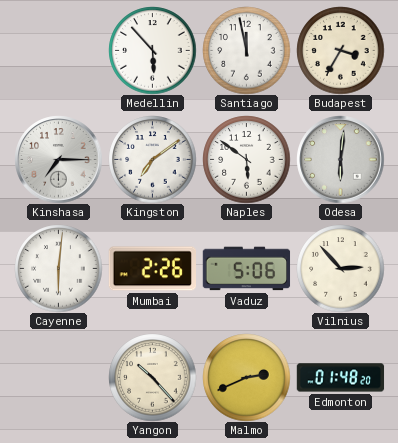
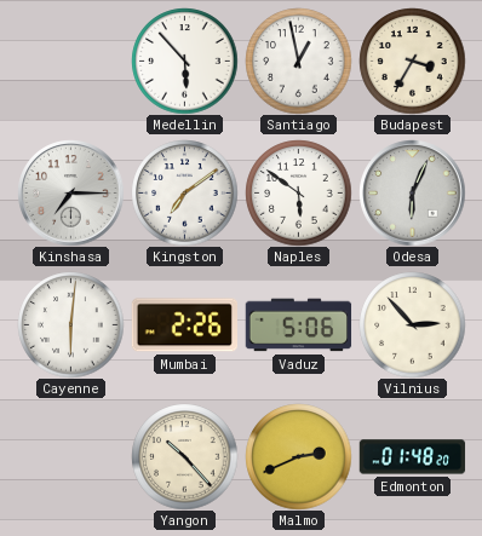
Santiago: 11:58 -> 12:58
Odesa: 6:01 -> 6:04
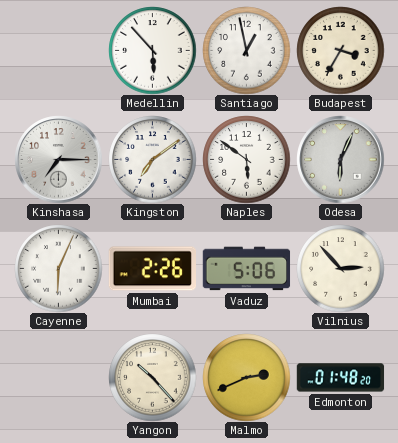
Cayenne: 6:01 -> 6:04
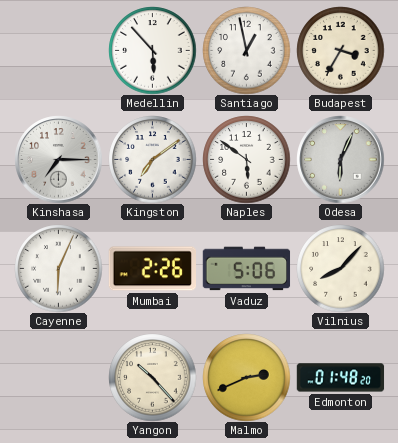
Vilnius: 2:53 -> 8:07
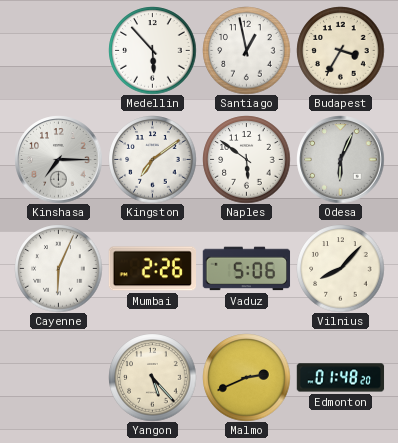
Yangon: 10:23 -> 5:23
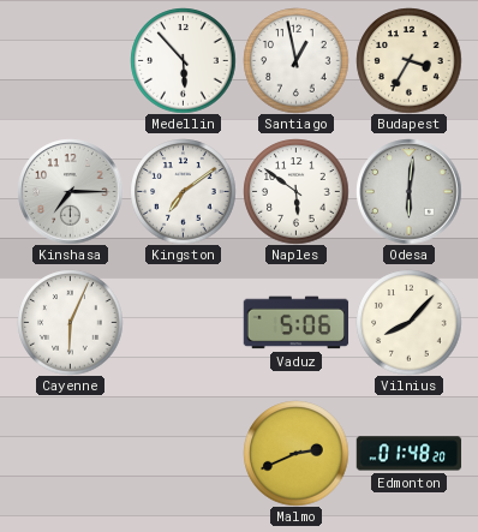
Odesa: 6:04 -> 6:01
Mumbai: 2:26 -> none
Yangon: 5:23 -> none
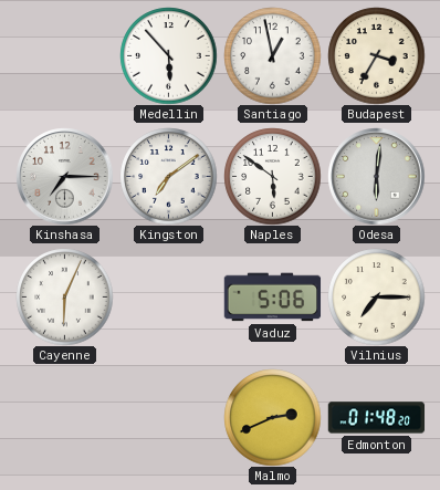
Vilnius: 8:07 -> 7:15
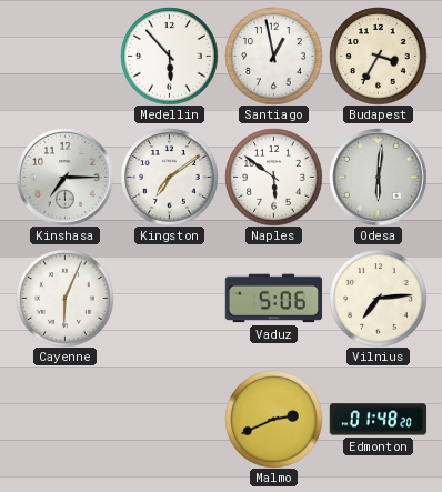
Vilnius: 7:15 -> 7:14
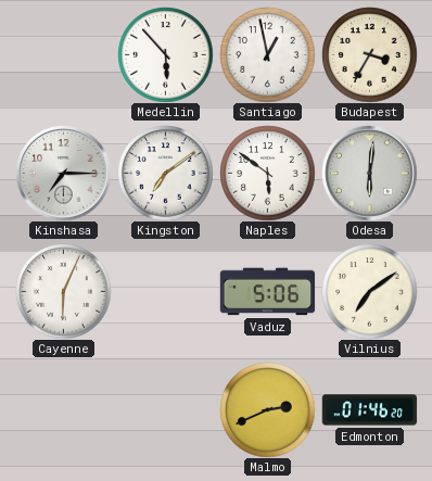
Vilnius: 7:14 -> 7:09
Edmonton: 01:48 -> 01:46
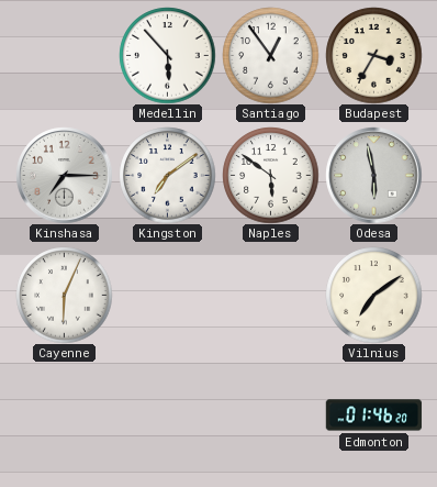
Santiago: 12:58 -> 12:54
Odesa: 6:01 -> 5:58
Vaduz: 5:06 -> none
Malmo: 2:41 -> none
